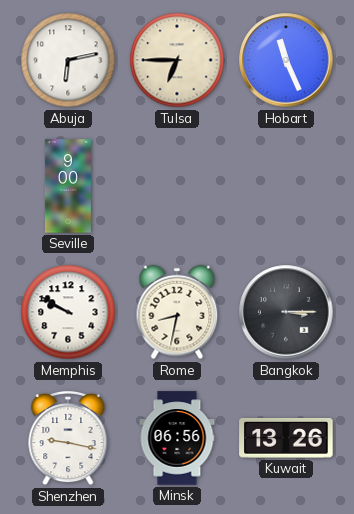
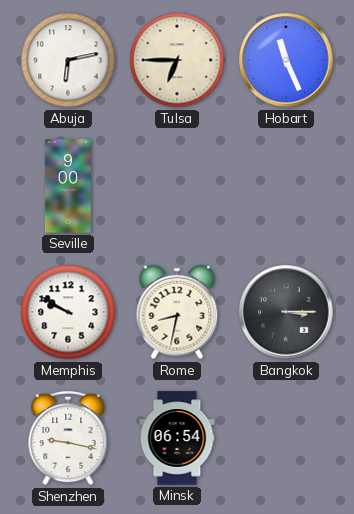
Minsk: 06:56 -> 06:54
Kuwait: 13:26 -> none
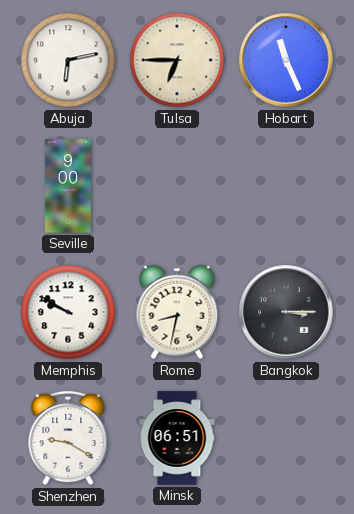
Shenzhen: 9:17 -> 9:20
Minsk: 06:54 -> 06:51
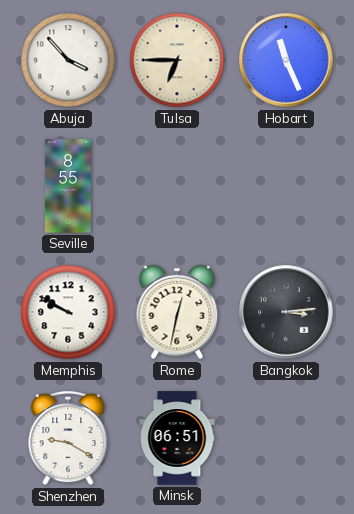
Abuja: 6:13 -> 3:53
Seville: 9:00 -> 8:55
Rome: 8:32 -> 12:32
Bangkok: 3:15 -> 3:14
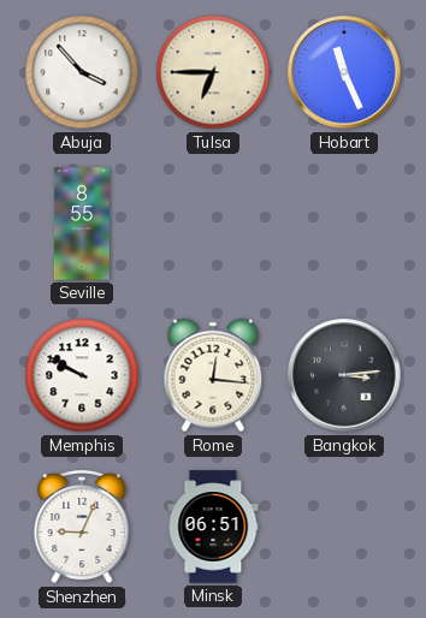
Rome: 12:32 -> 12:16
Shenzhen: 9:20 -> 9:04
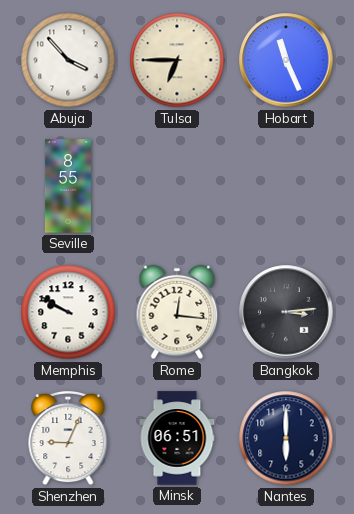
Nantes: none -> 6:00
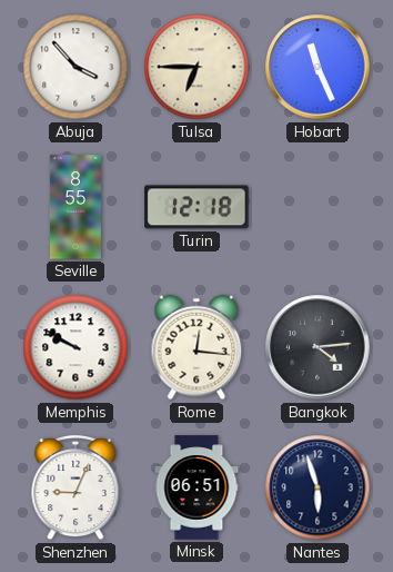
Turin: none -> 12:18
Bangkok: 3:14 -> 4:14
Nantes: 6:00 -> 5:57
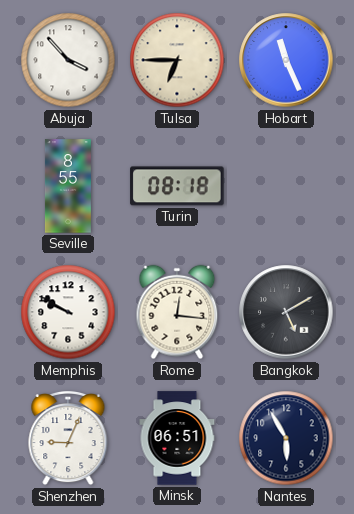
Turin: 12:18 -> 08:18
Bangkok: 4:14 -> 5:10
Nantes: 5:57 -> 5:55
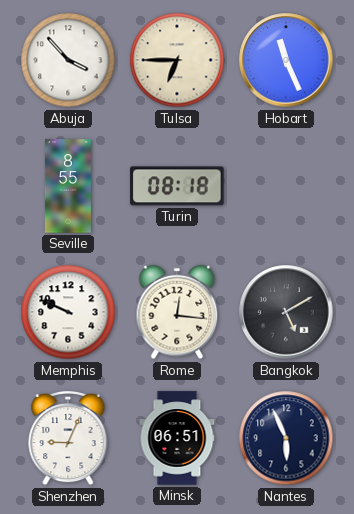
Memphis: 9:50 -> 9:49
Nantes: 5:55 -> 5:56
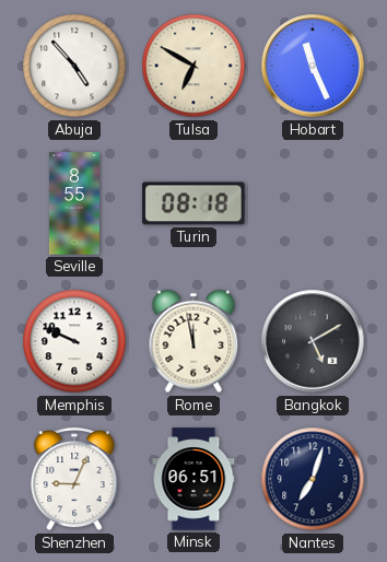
Abuja: 3:53 -> 4:53
Tulsa: 6:45 -> 6:50
Rome: 12:16 -> 11:58
Nantes: 5:56 -> 7:03
